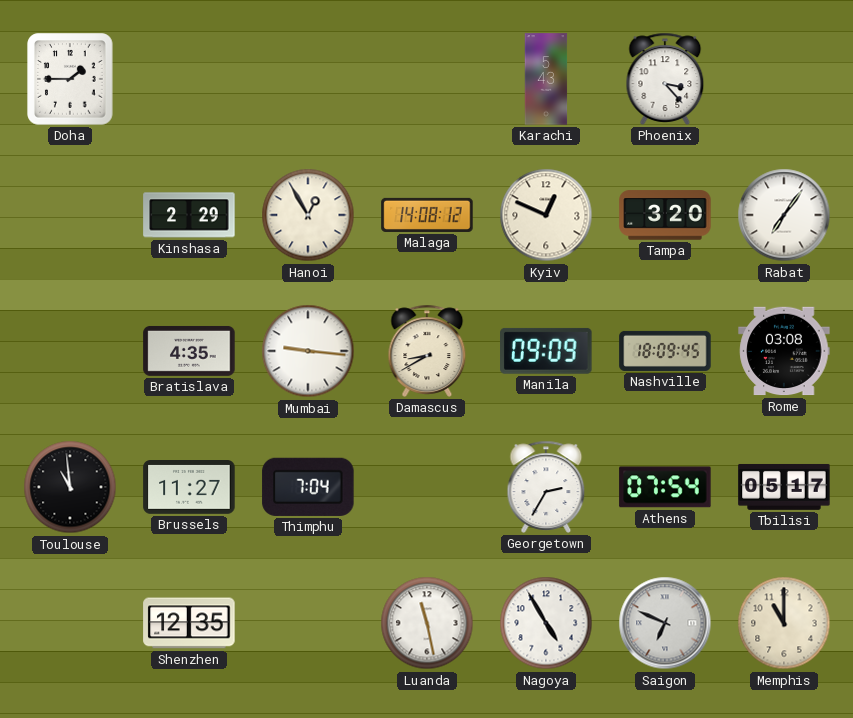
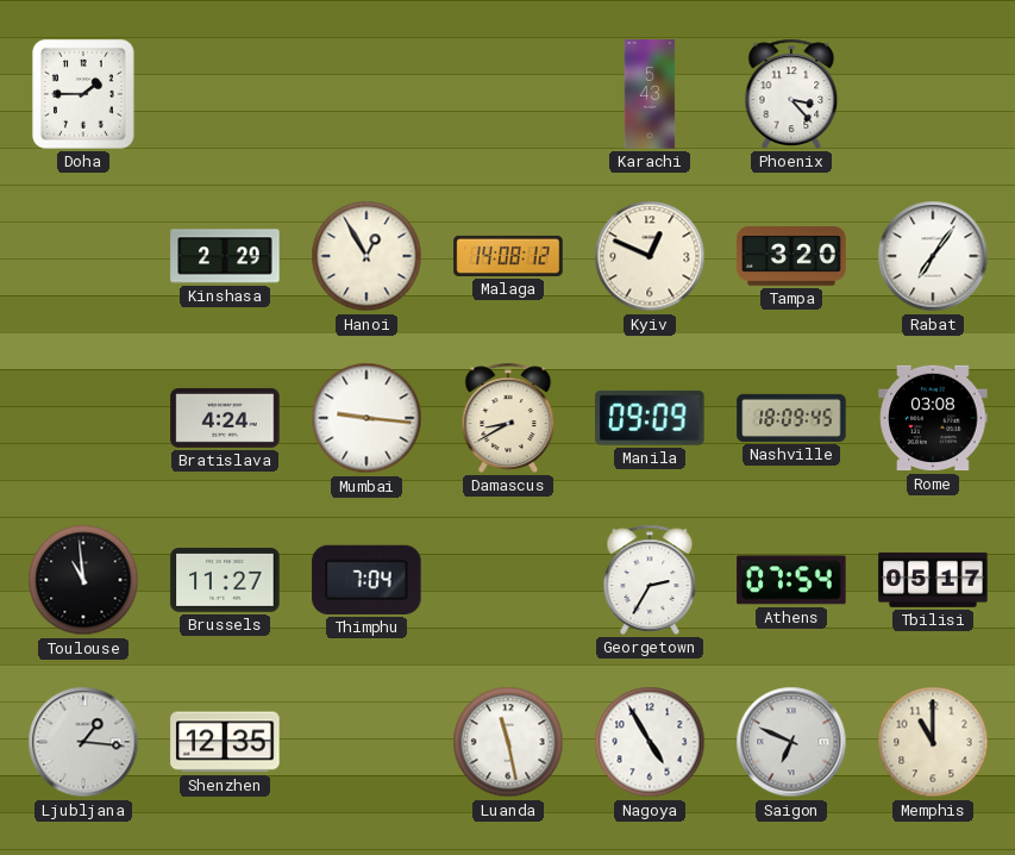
Bratislava: 4:35 -> 4:24
Ljubljana: none -> 1:16
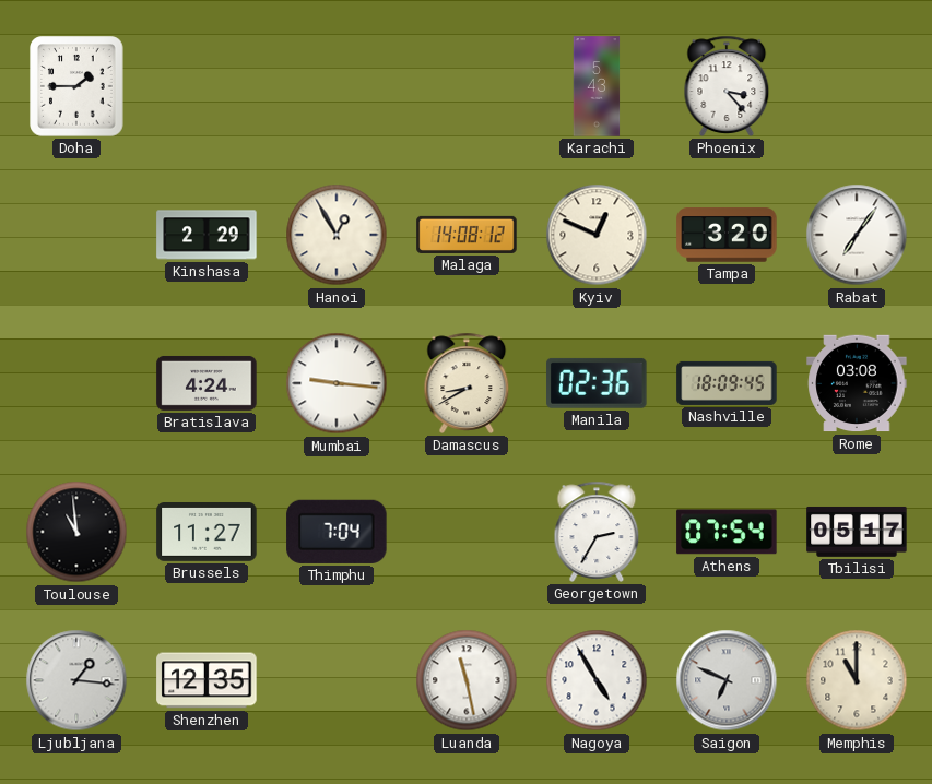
Manila: 09:09 -> 02:36
